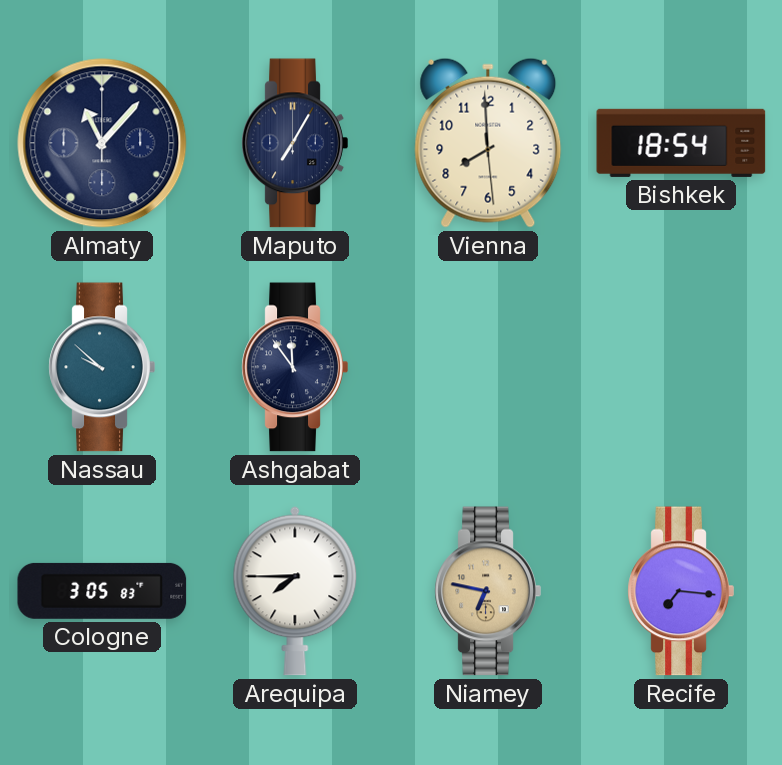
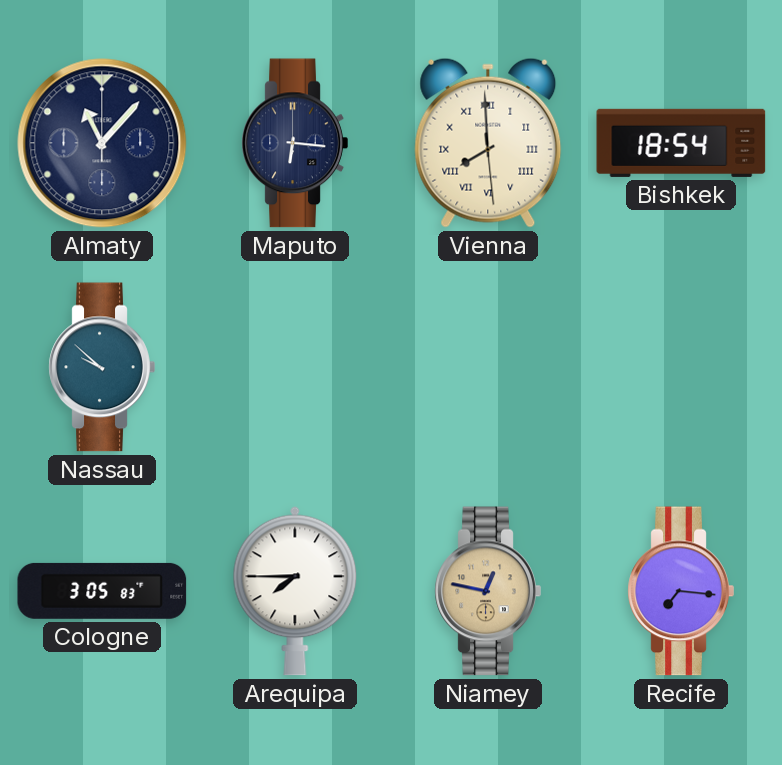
Maputo: 7:05 -> 6:16
Vienna numerals: Arabic -> Roman
Ashgabat: 11:54 -> none
Niamey: 6:47 -> 12:47
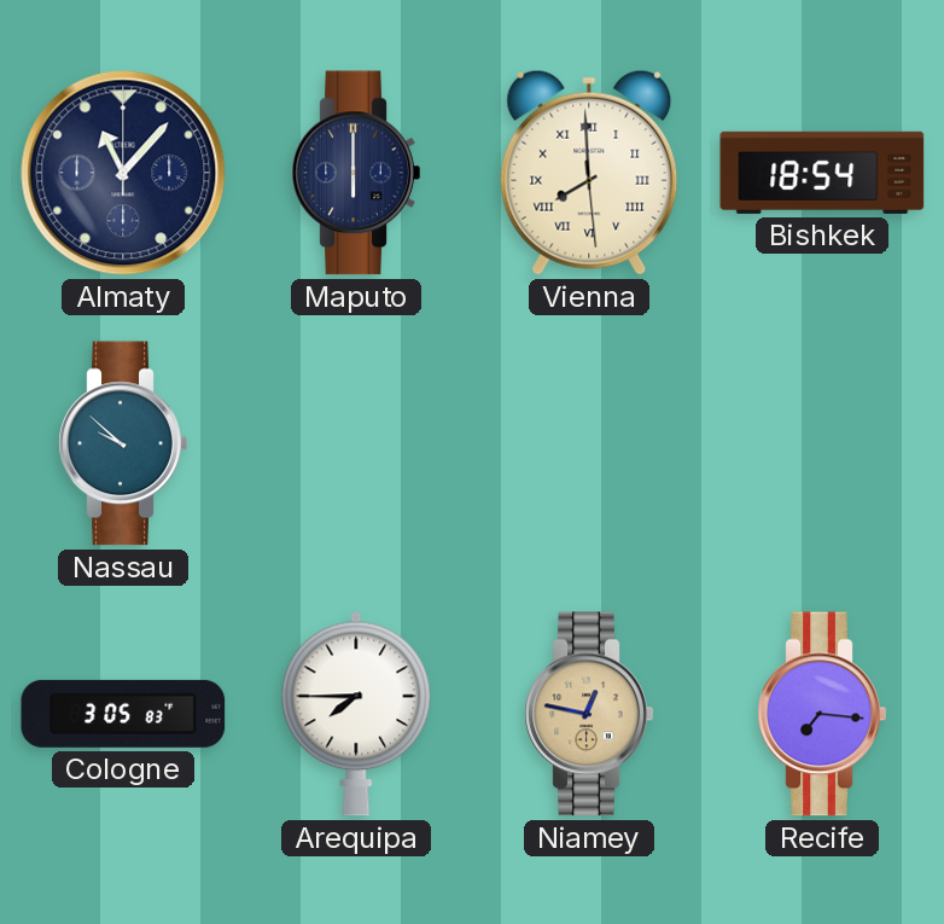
Maputo: 6:16 -> 6:00
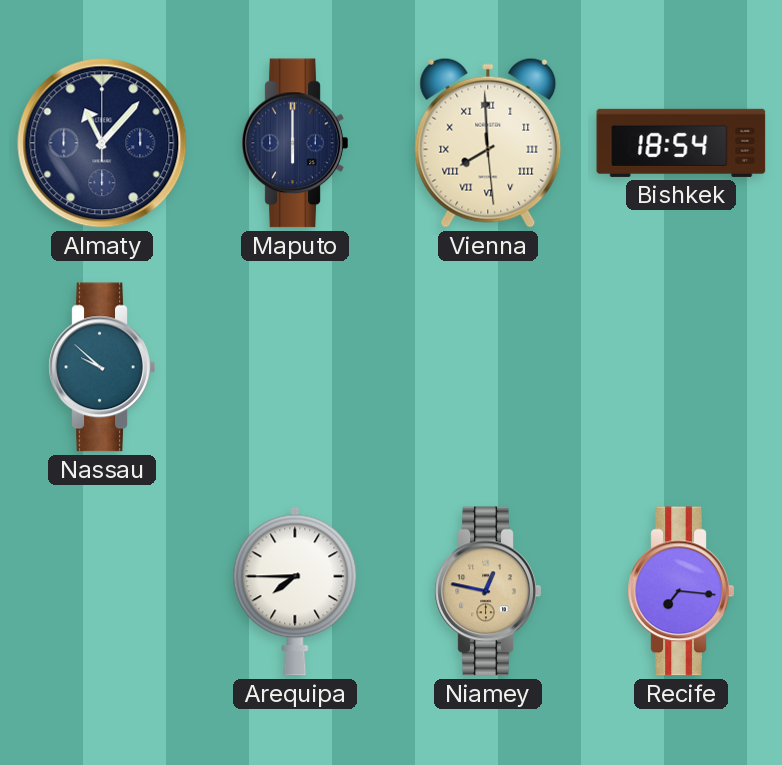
Cologne: 3:05 -> none
